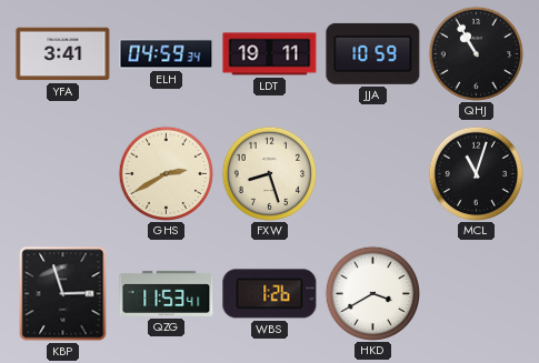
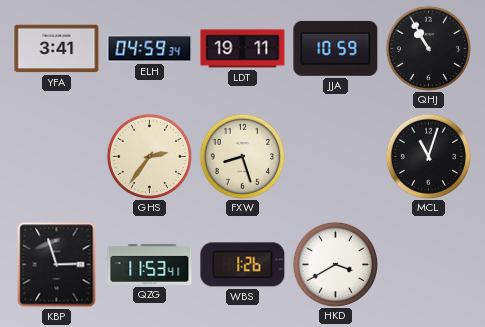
GHS: 2:40 -> 2:36
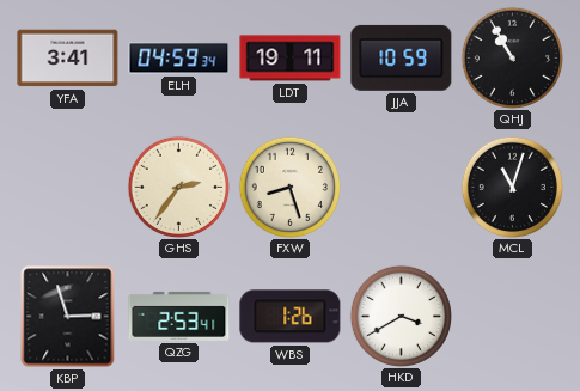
QZG: 11:53 -> 2:53
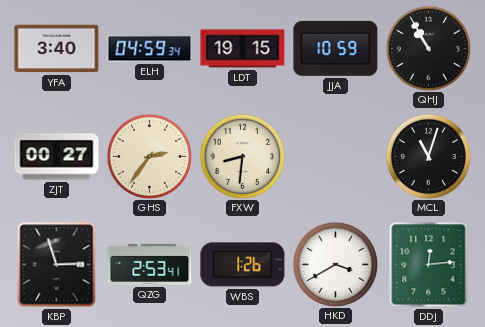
YFA: 3:41 -> 3:40
LDT: 19:11 -> 19:15
ZJT: none -> 00:27
FXW: 8:27 -> 8:31
DDJ: none -> 12:14
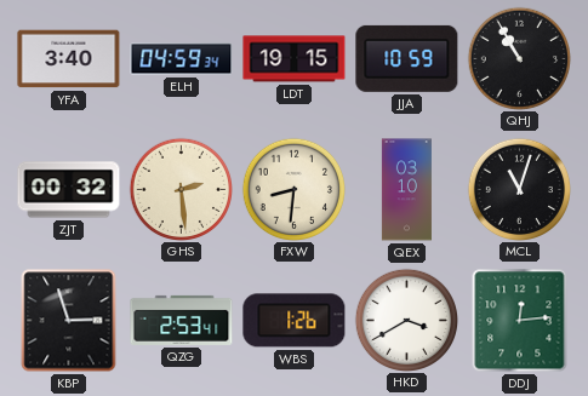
ZJT: 00:27 -> 00:32
GHS: 2:36 -> 2:29
QEX: none -> 03:10
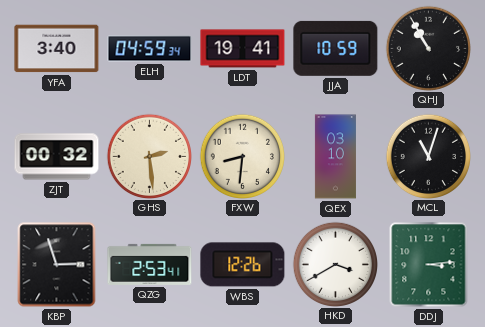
LDT: 19:15 -> 19:41
WBS: 1:26 -> 12:26
DDJ: 12:14 -> 3:14
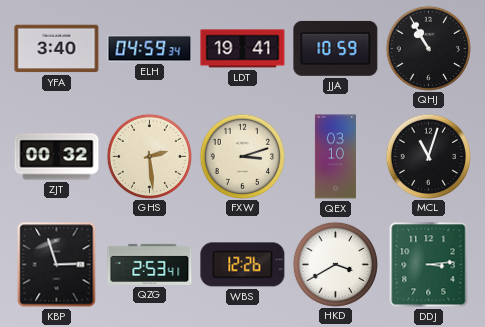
FXW: 8:31 -> 3:12
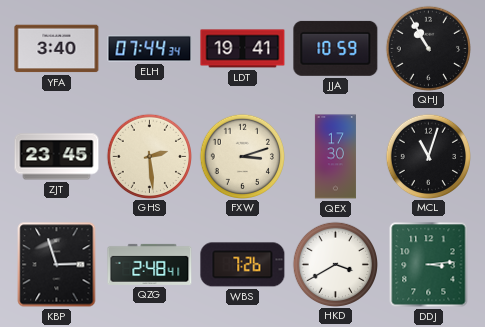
ELH: 04:59 -> 07:44
ZJT: 00:32 -> 23:45
QEX: 03:10 -> 17:30
QZG: 2:53 -> 2:48
WBS: 12:26 -> 7:26
